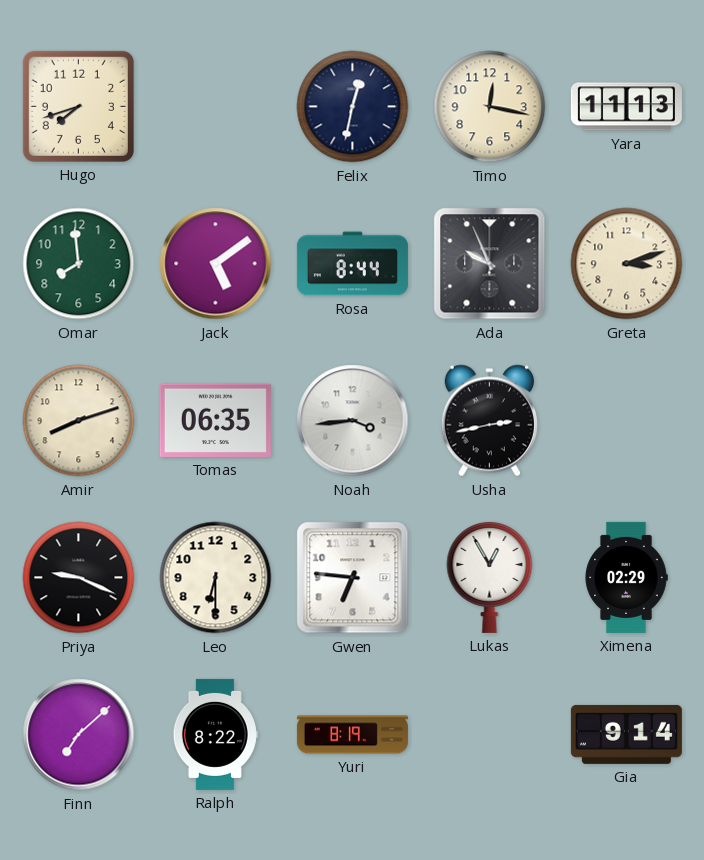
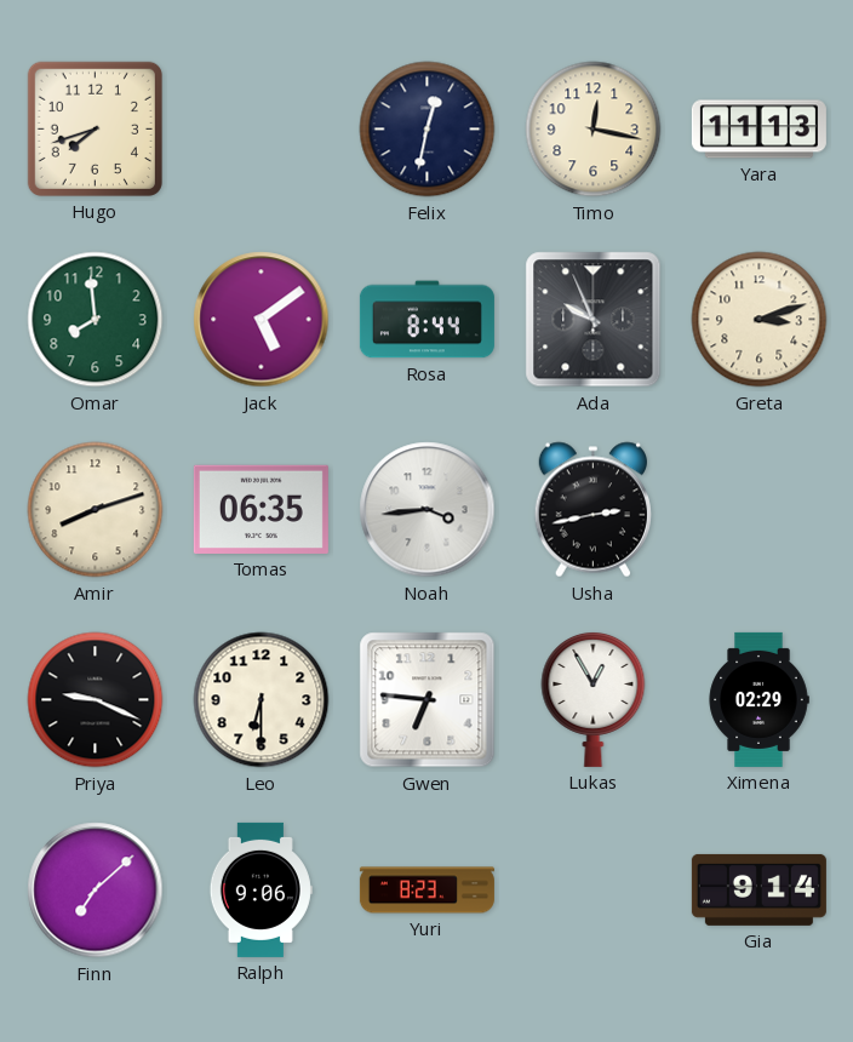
Ralph: 8:22 -> 9:06
Yuri: 8:19 -> 8:23
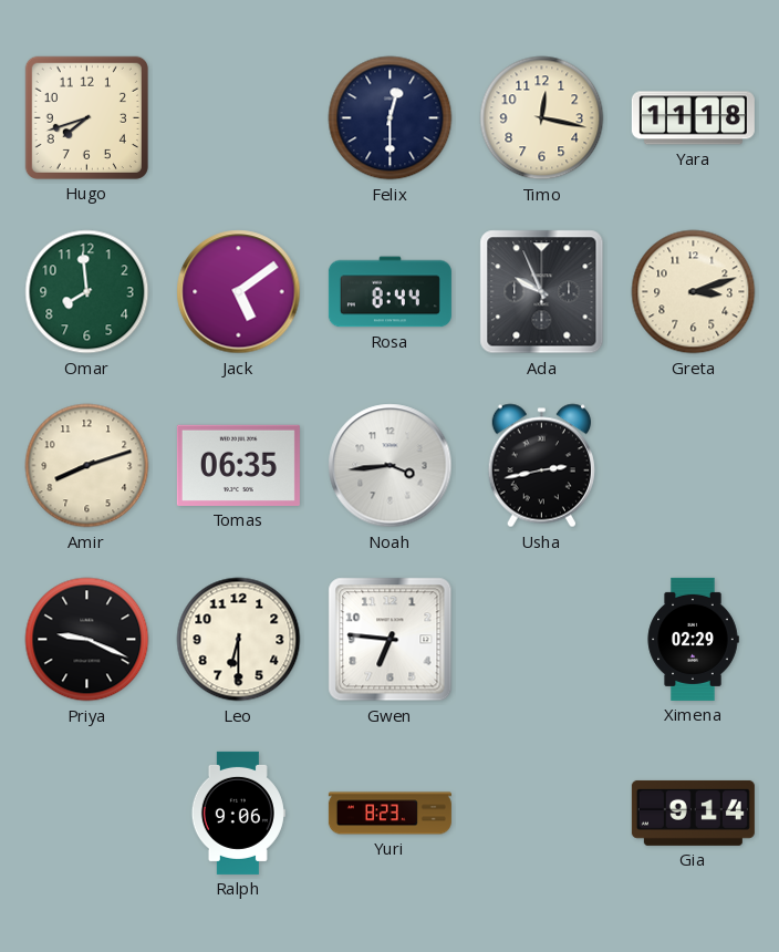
Felix: 12:32 -> 12:30
Yara: 11:13 -> 11:18
Lukas: 12:55 -> none
Finn: 7:08 -> none
